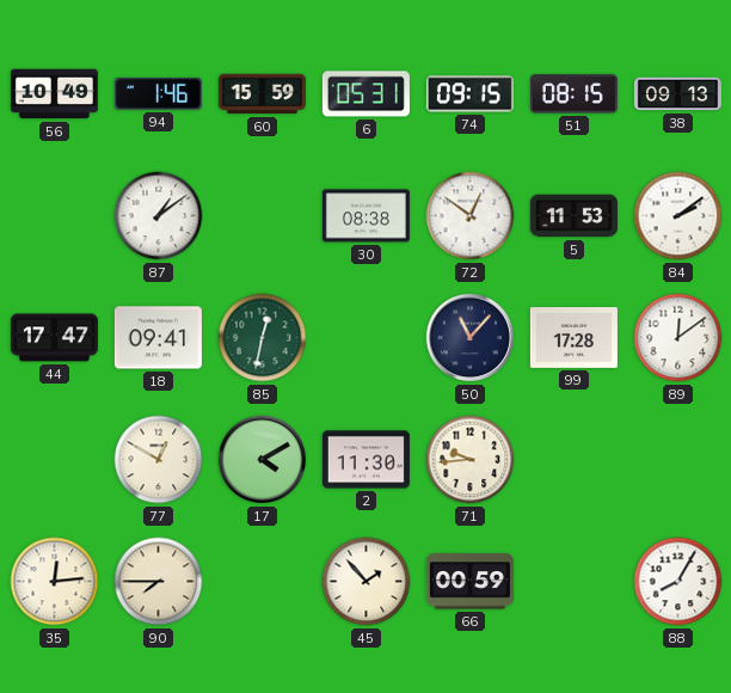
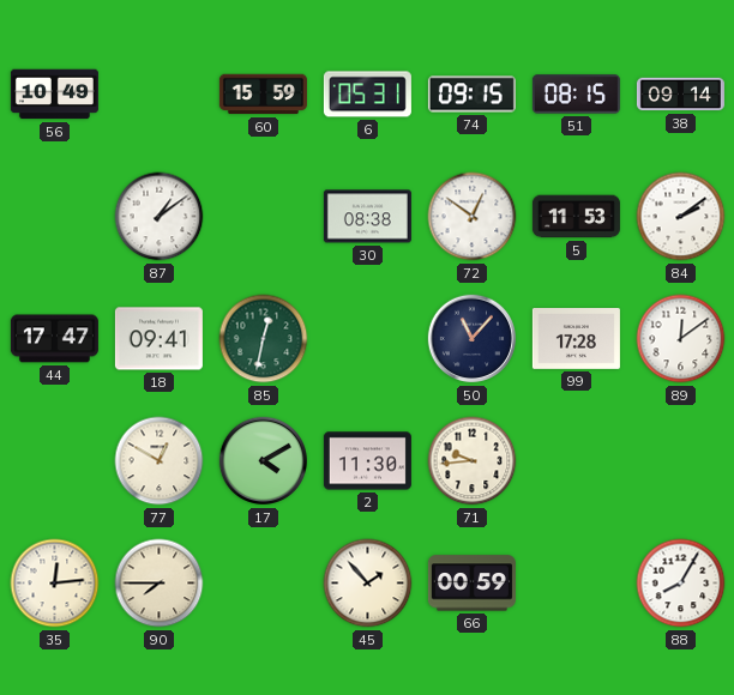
94: 1:46 -> none
38: 09:13 -> 09:14
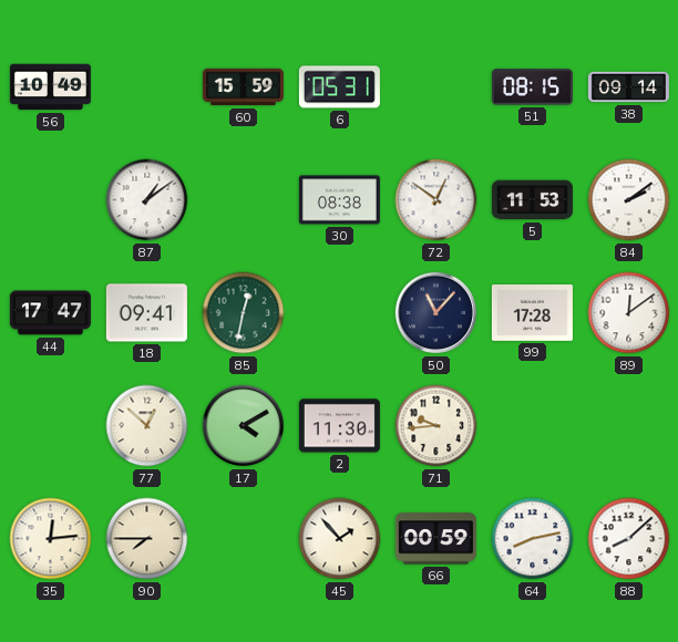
74: 09:15 -> none
77: 12:50 -> 12:52
64: none -> 8:13
88: 8:05 -> 8:08
